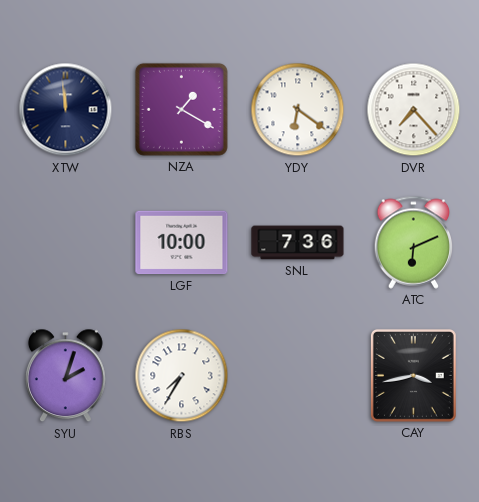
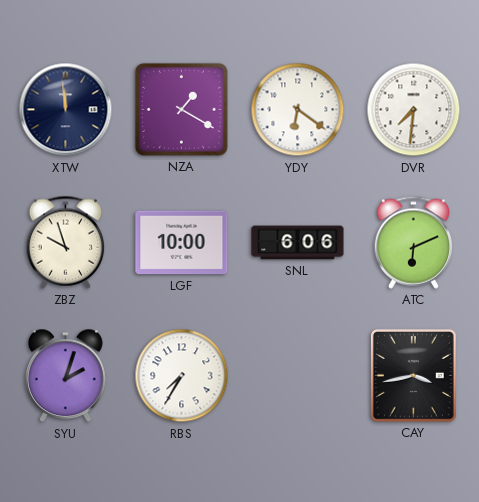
DVR: 7:23 -> 7:31
ZBZ: none -> 9:57
SNL: 7:36 -> 6:06
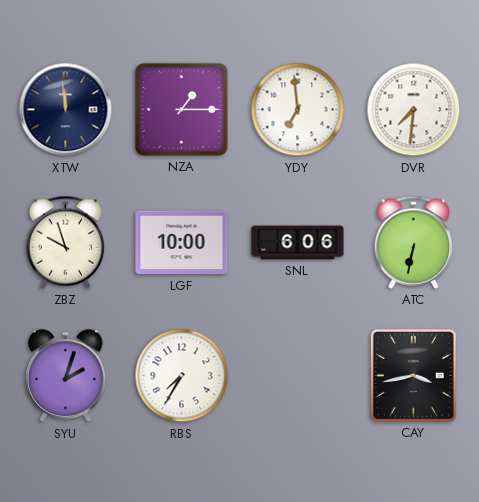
NZA: 1:20 -> 1:15
YDY: 6:21 -> 6:59
ATC: 6:11 -> 6:32
